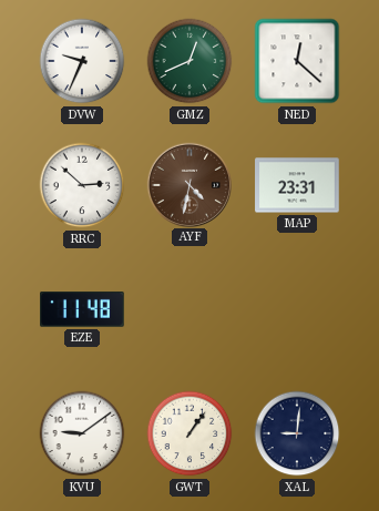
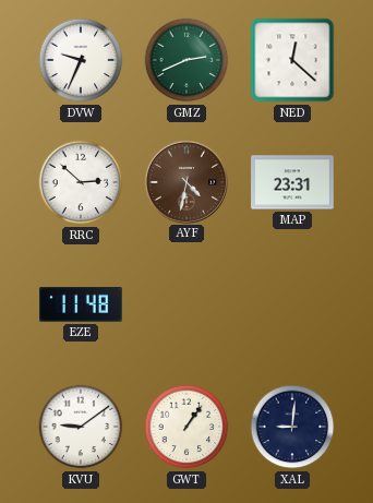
GMZ: 12:41 -> 2:41
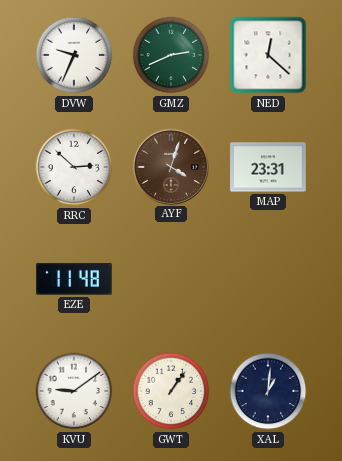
AYF: 4:32 -> 4:03
XAL: 9:01 -> 1:01
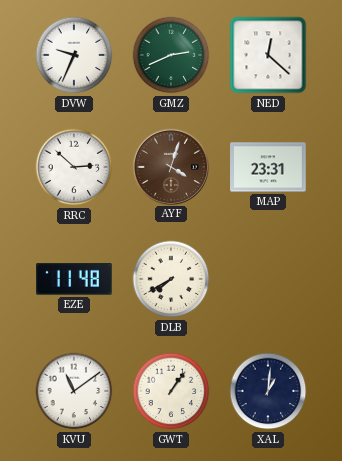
DLB: none -> 7:40
KVU: 9:09 -> 11:09
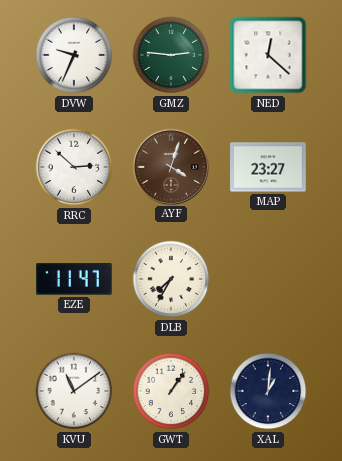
GMZ: 2:41 -> 2:46
MAP: 23:31 -> 23:27
EZE: 11:48 -> 11:47
DLB: 7:40 -> 7:35
